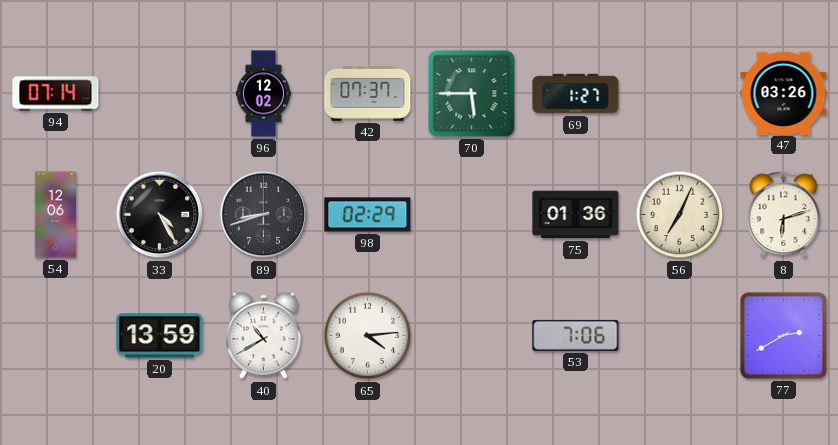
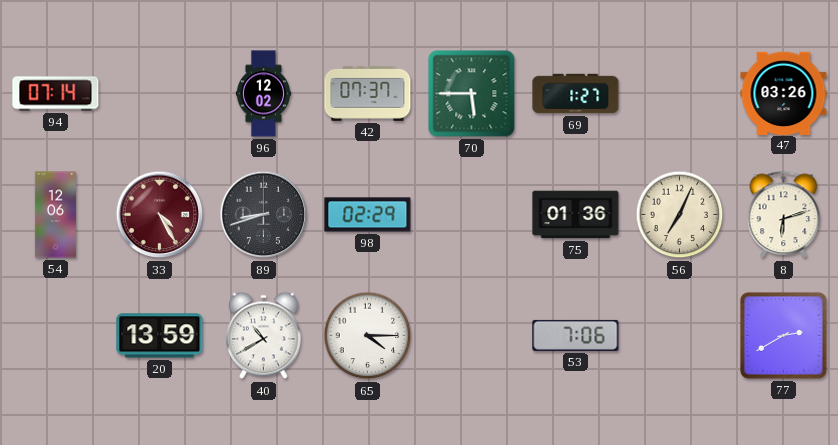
33 dial: black -> burgundy
65: 4:14 -> 4:15
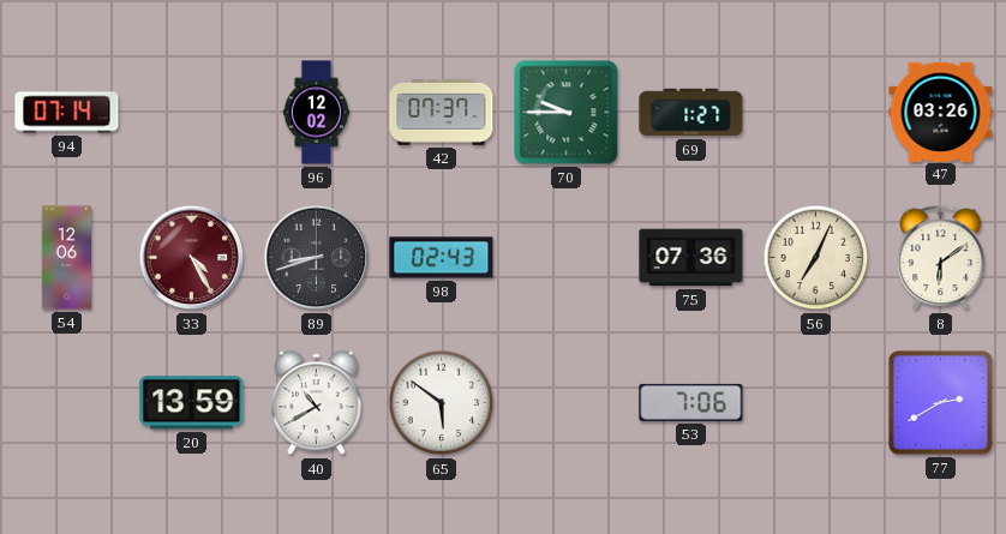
70: 5:45 -> 9:45
98: 02:29 -> 02:43
75: 01:36 -> 07:36
8: 6:12 -> 6:09
65: 4:15 -> 5:51
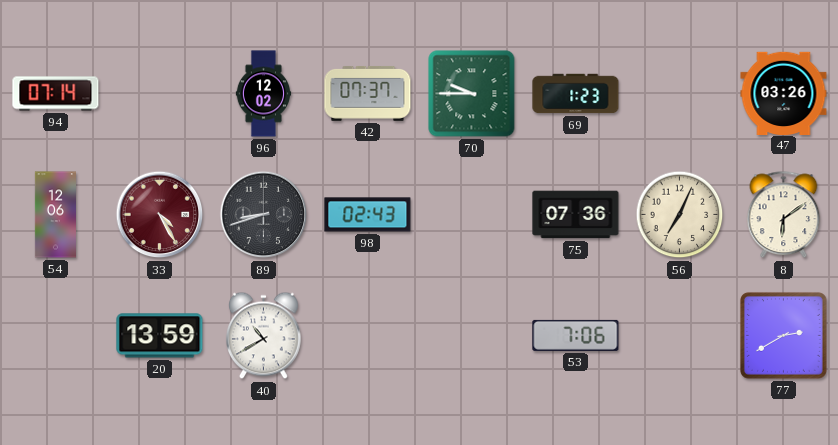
69: 1:27 -> 1:23
65: 5:51 -> none
